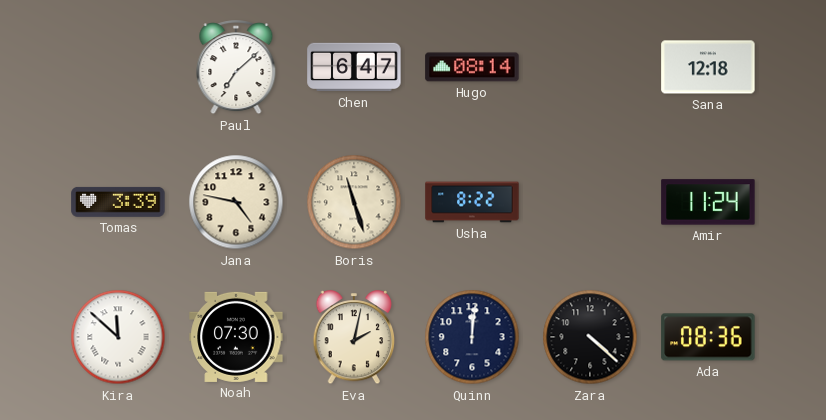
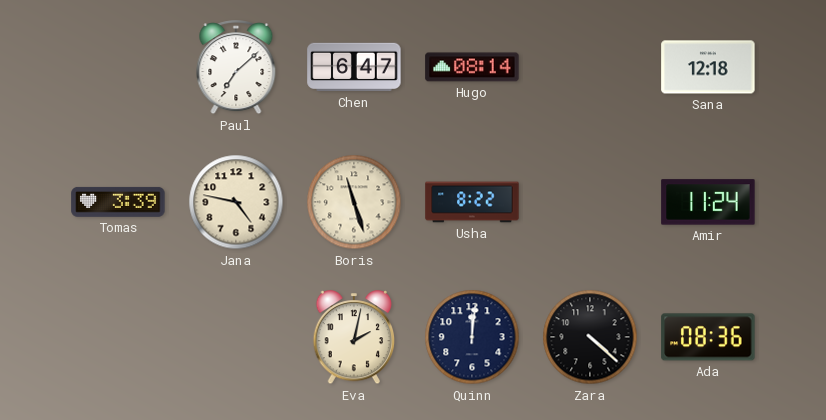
Kira: 11:52 -> none
Noah: 07:30 -> none
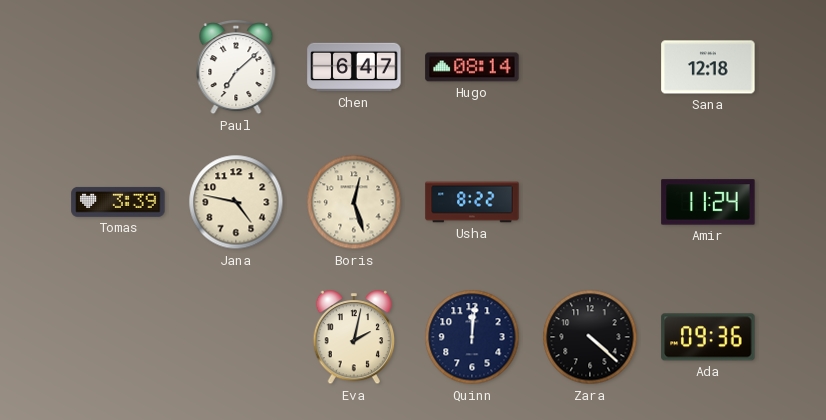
Boris: 11:27 -> 12:27
Ada: 08:36 -> 09:36
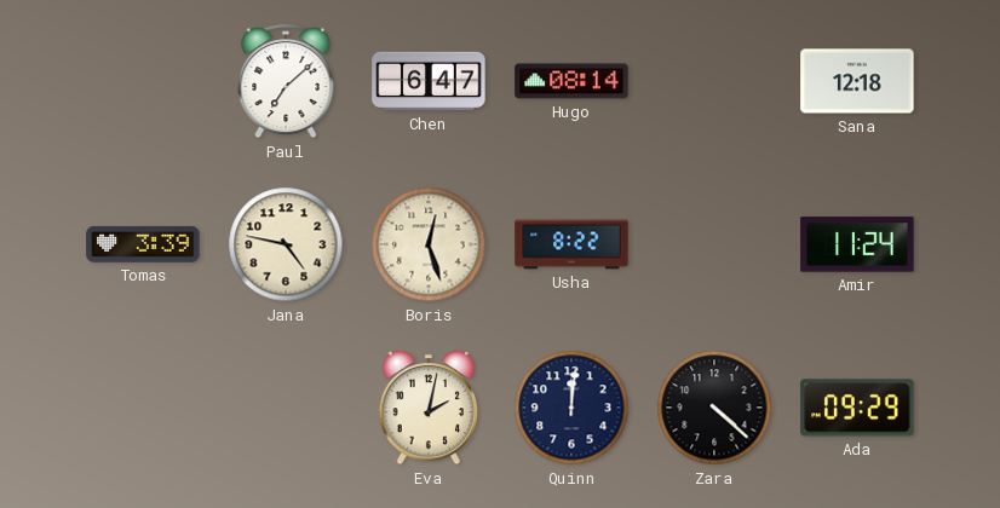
Ada: 09:36 -> 09:29
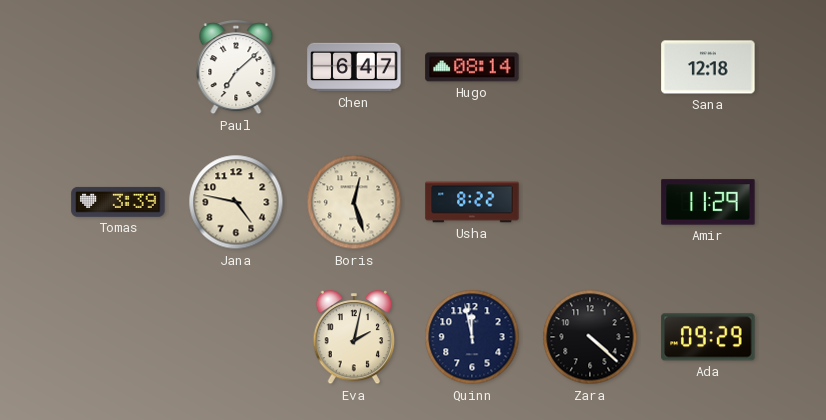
Amir: 11:24 -> 11:29
Quinn: 12:01 -> 11:58
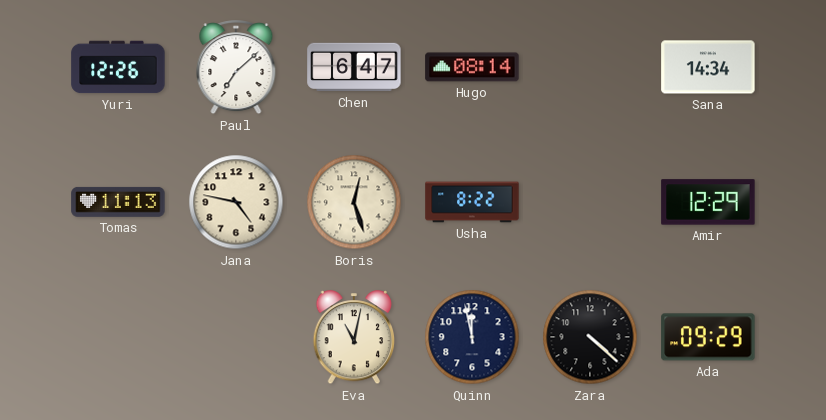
Yuri: none -> 12:26
Sana: 12:18 -> 14:34
Tomas: 3:39 -> 11:13
Amir: 11:29 -> 12:29
Eva: 2:02 -> 11:02
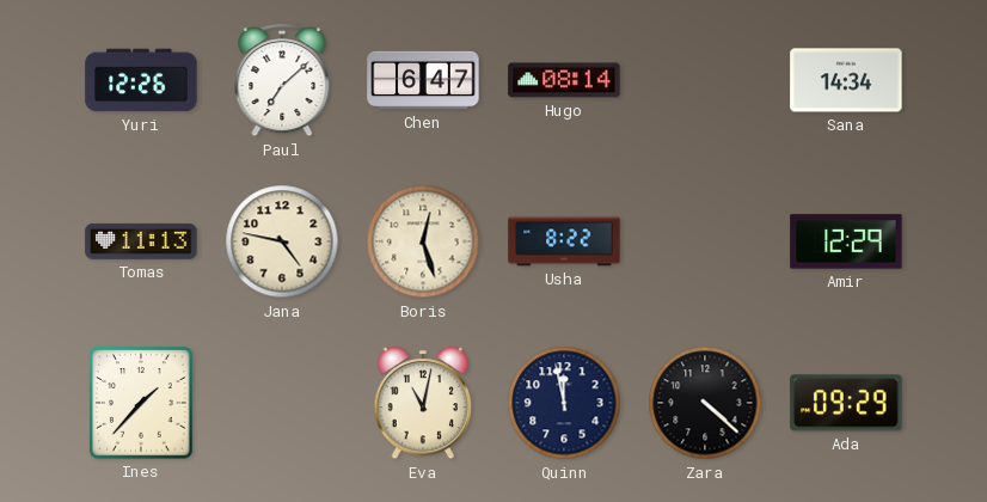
Ines: none -> 1:37
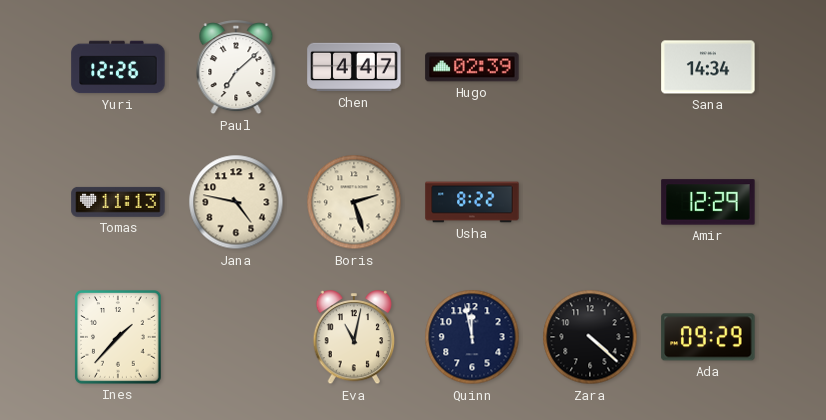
Chen: 6:47 -> 4:47
Hugo: 08:14 -> 02:39
Boris: 12:27 -> 2:27
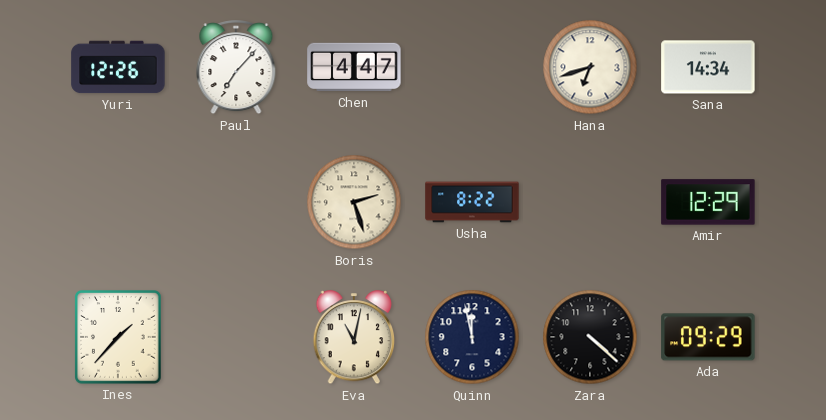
Paul: 7:08 -> 7:07
Hugo: 02:39 -> none
Hana: none -> 6:42
Tomas: 11:13 -> none
Jana: 4:47 -> none
